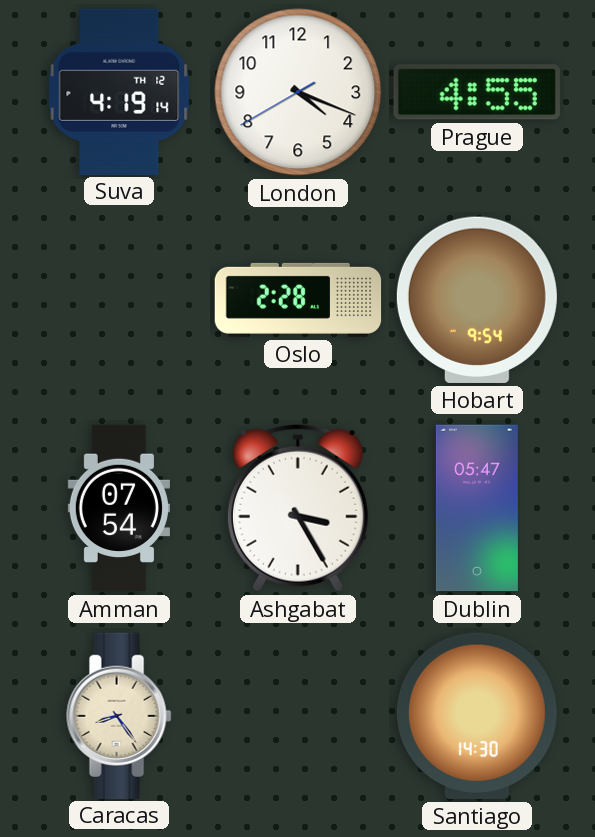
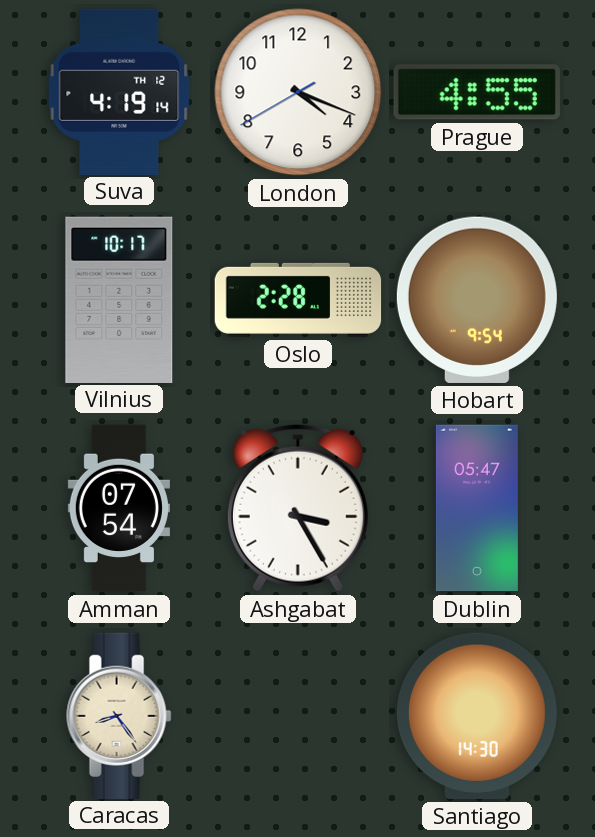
Vilnius: none -> 10:17
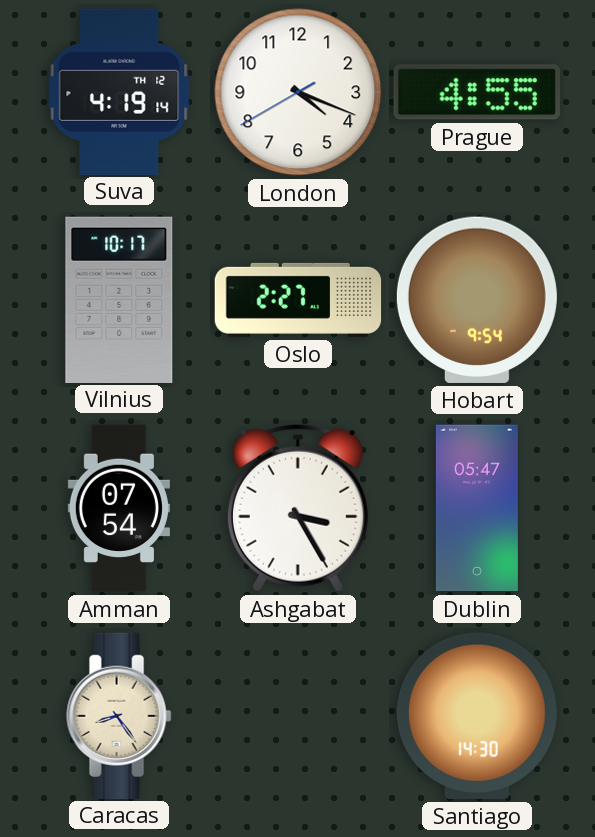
Oslo: 2:28 -> 2:27
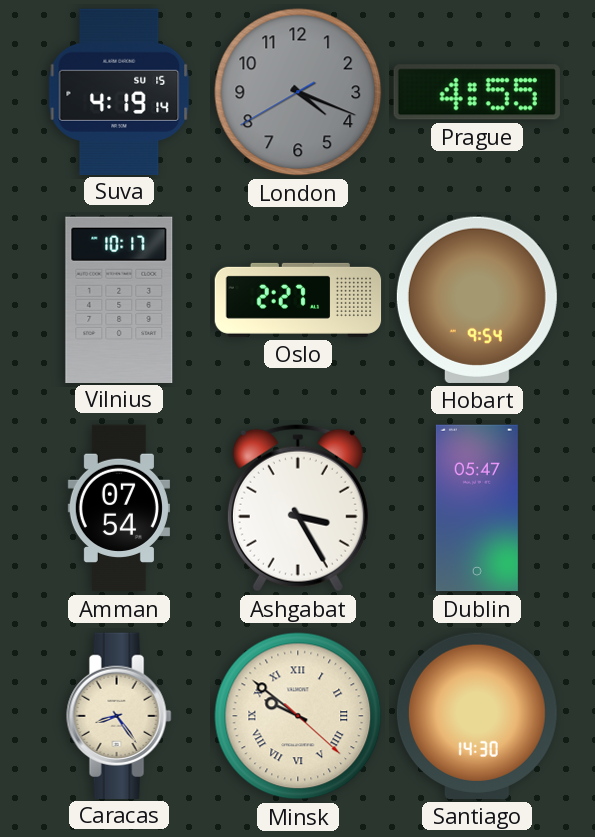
Suva date: TH 12 -> SU 15
London dial: white -> grey
Minsk: none -> 9:51
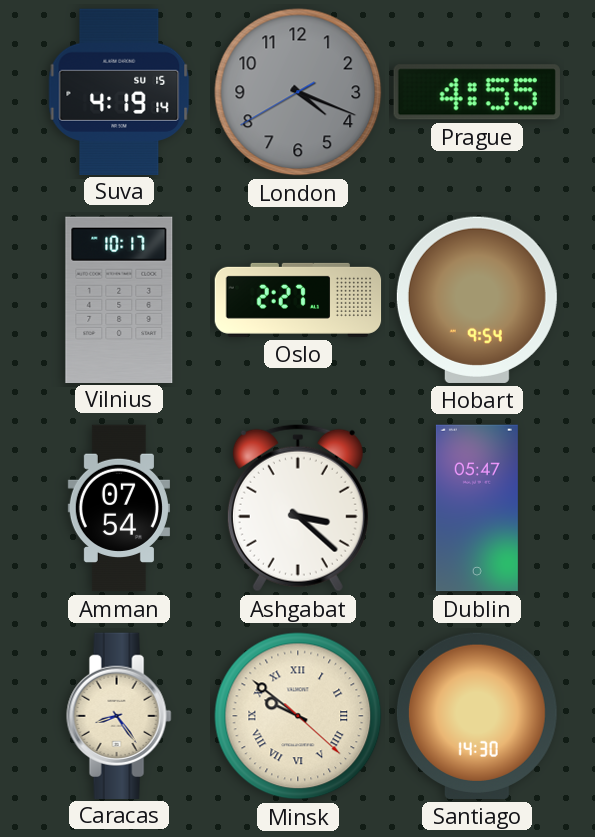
Ashgabat: 3:25 -> 3:22
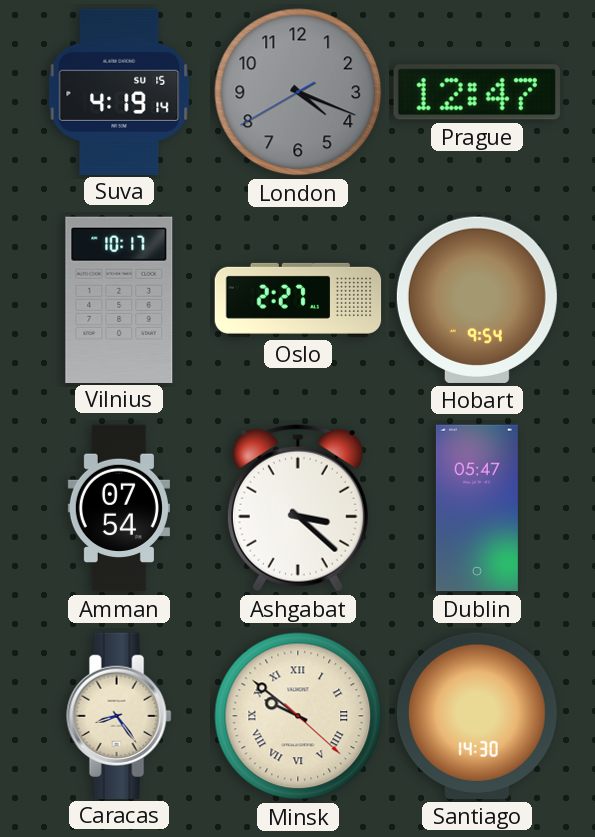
Prague: 4:55 -> 12:47
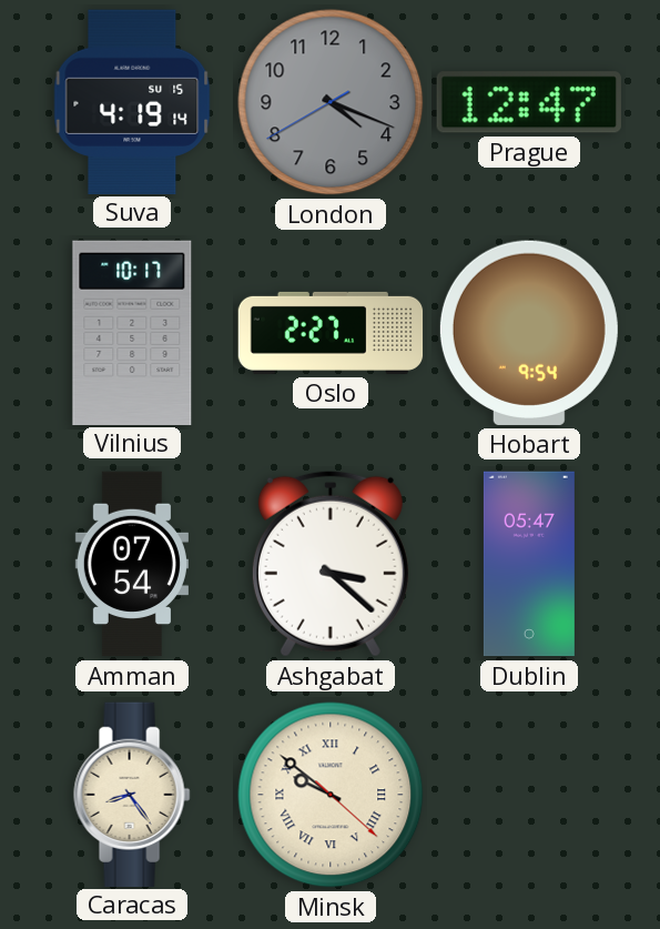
Santiago: 14:30 -> none
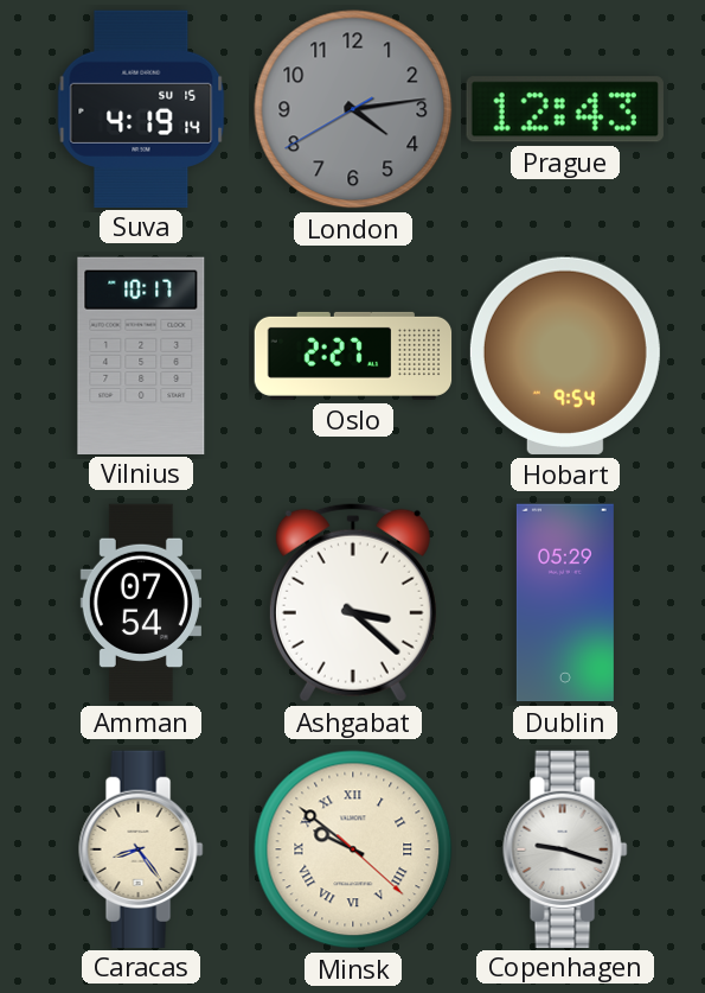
London: 4:18 -> 4:13
Prague: 12:47 -> 12:43
Dublin: 05:47 -> 05:29
Copenhagen: none -> 9:18
